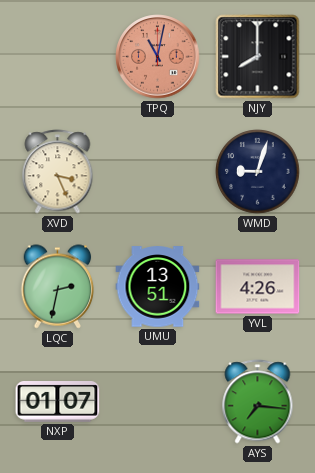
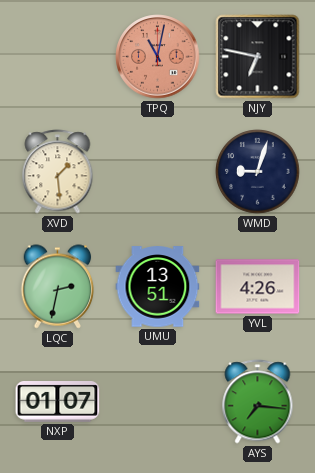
NJY: 8:00 -> 6:47
XVD: 3:26 -> 1:29
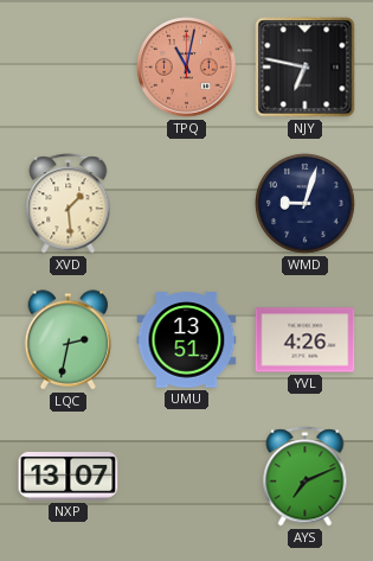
NXP: 01:07 -> 13:07
AYS: 7:16 -> 7:11
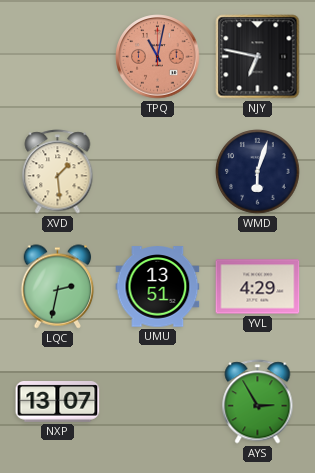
WMD: 9:03 -> 6:03
YVL: 4:26 -> 4:29
AYS: 7:11 -> 2:55
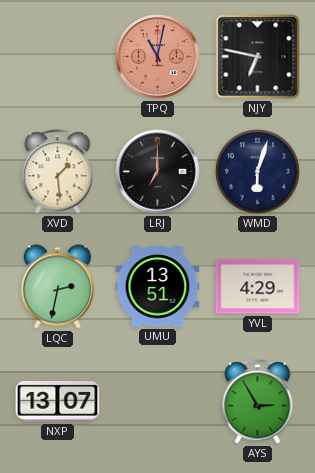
LRJ: none -> 7:00
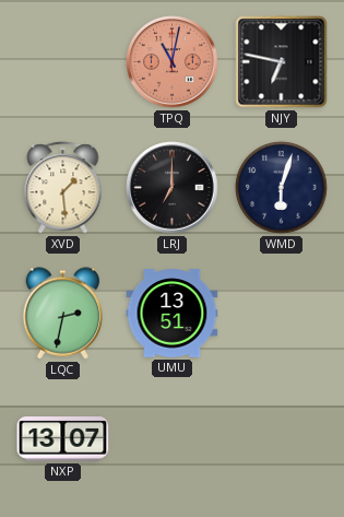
YVL: 4:29 -> none
AYS: 2:55 -> none
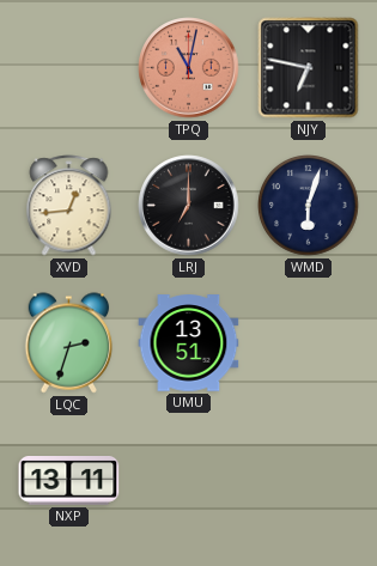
XVD: 1:29 -> 12:44
LQC: 2:32 -> 2:33
NXP: 13:07 -> 13:11
